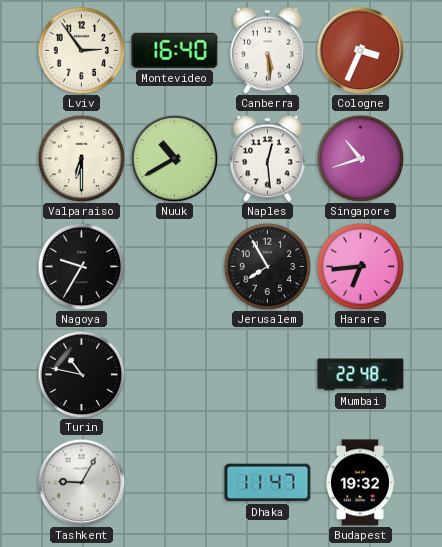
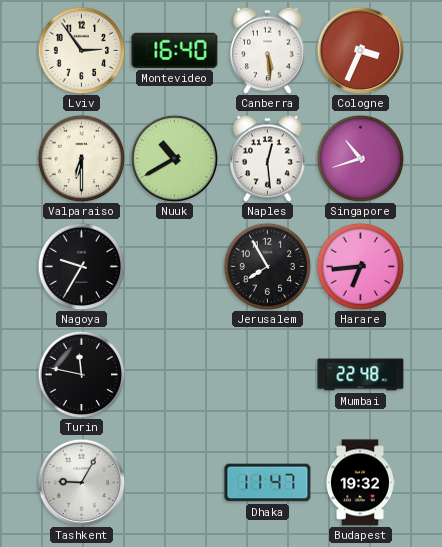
Turin: 10:47 -> 11:47
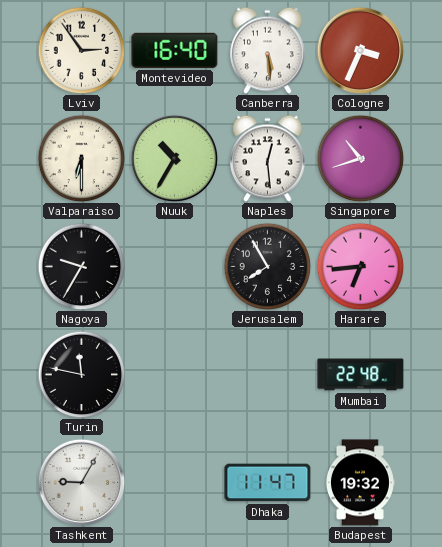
Nuuk: 10:40 -> 10:35
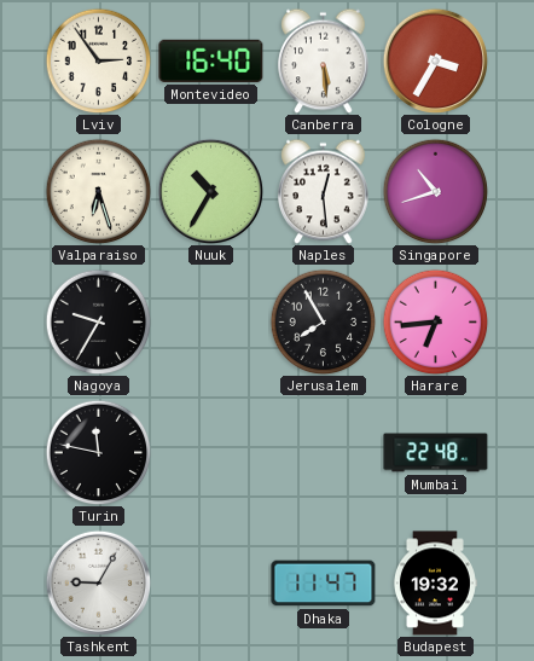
Cologne: 3:34 -> 3:35
Valparaiso: 6:30 -> 6:27
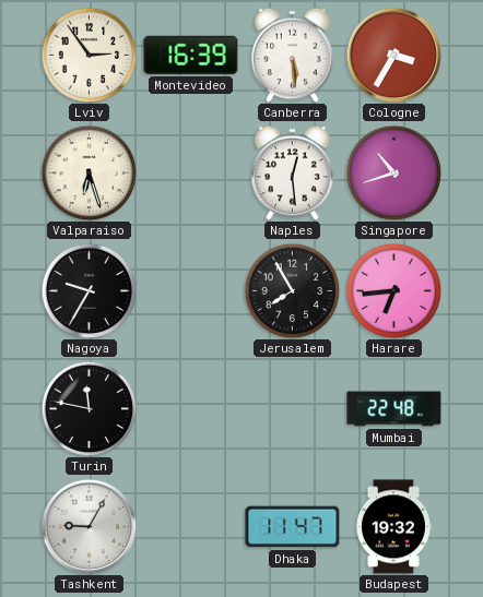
Montevideo: 16:40 -> 16:39
Nuuk: 10:35 -> none
